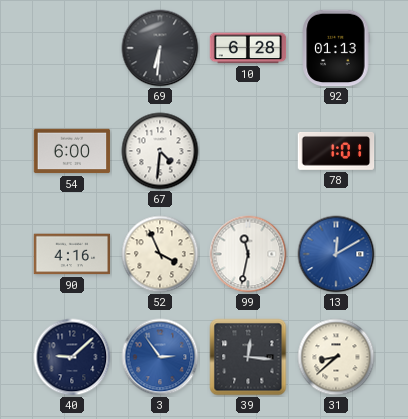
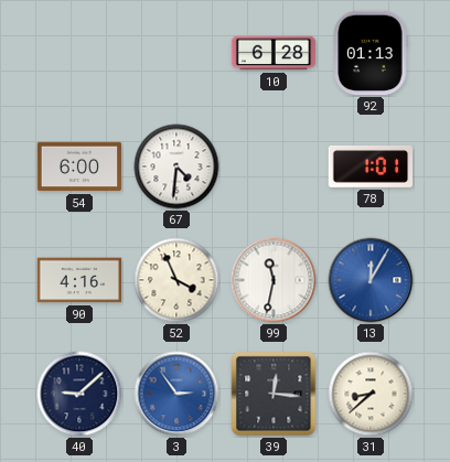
69: 6:31 -> none
13: 12:10 -> 12:05
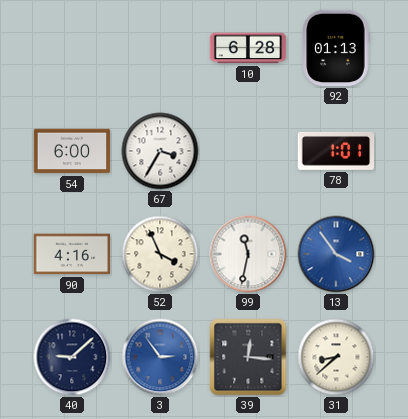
67: 4:31 -> 3:35
13: 12:05 -> 3:54
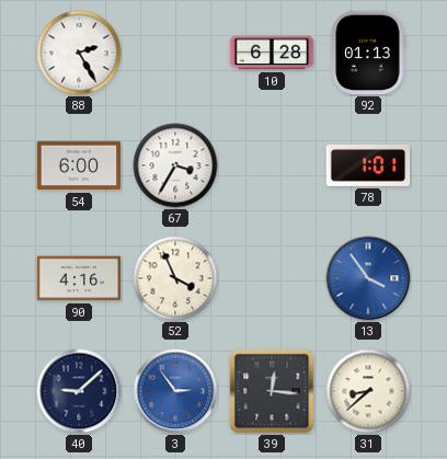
88: none -> 2:25
99: 11:32 -> none
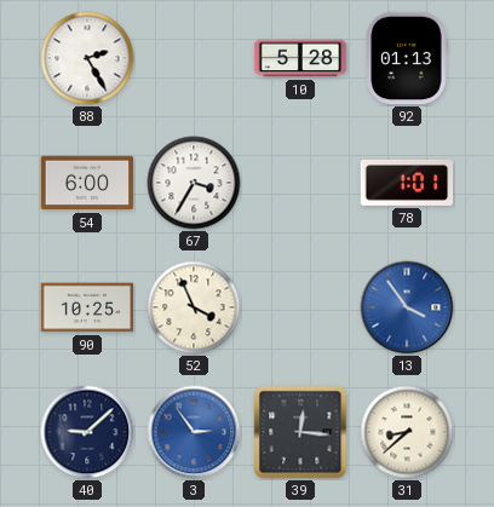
10: 6:28 -> 5:28
90: 4:16 -> 10:25
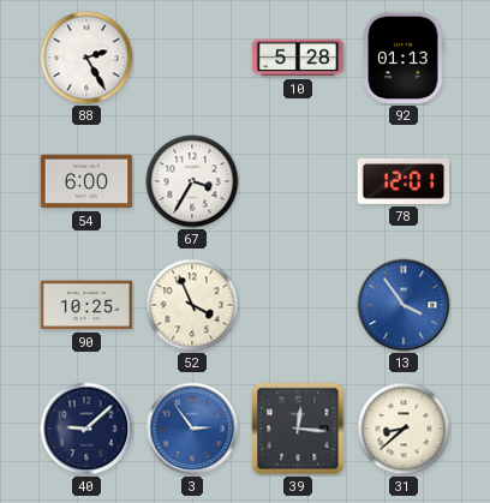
78: 1:01 -> 12:01
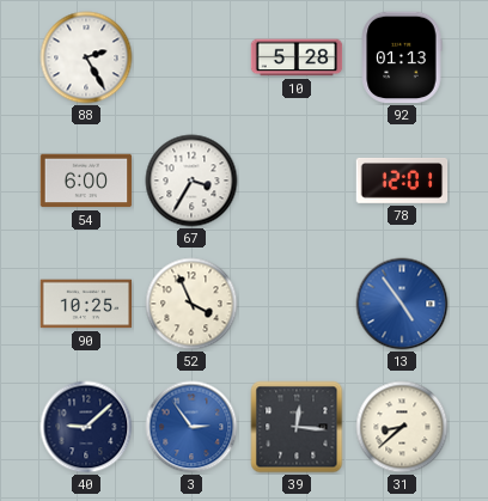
13: 3:54 -> 4:54
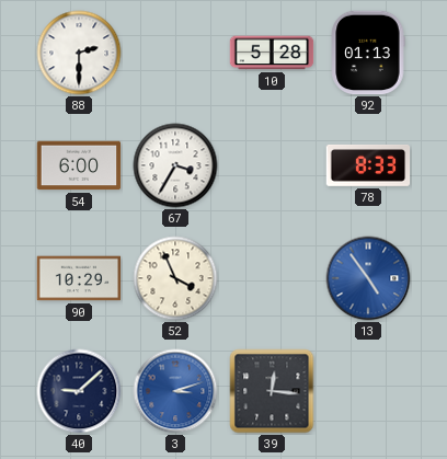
88: 2:25 -> 2:30
78: 12:01 -> 8:33
90: 10:25 -> 10:29
3: 2:54 -> 3:12
31: 8:38 -> none
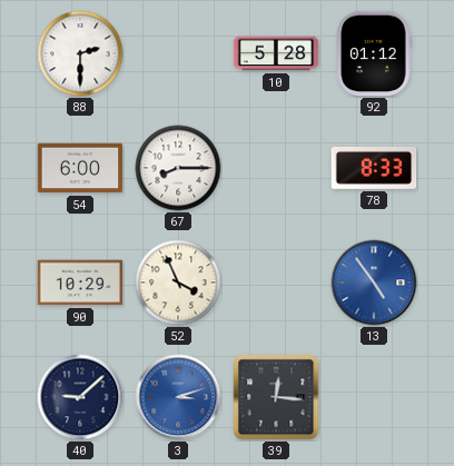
92: 01:13 -> 01:12
67: 3:35 -> 8:15
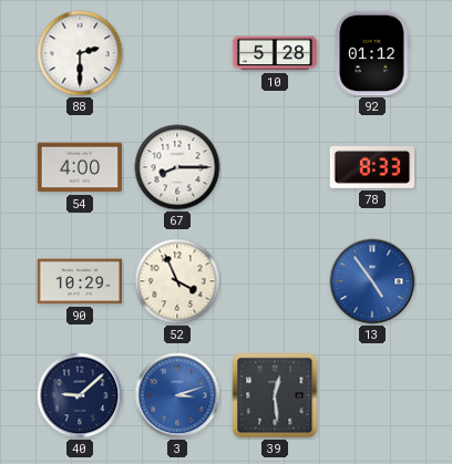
54: 6:00 -> 4:00
39: 12:16 -> 12:29
